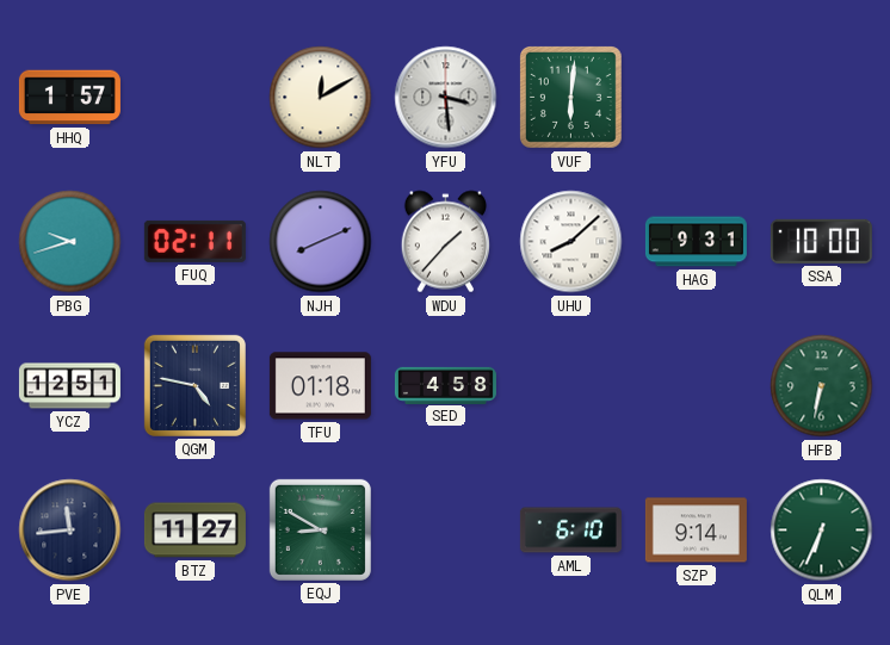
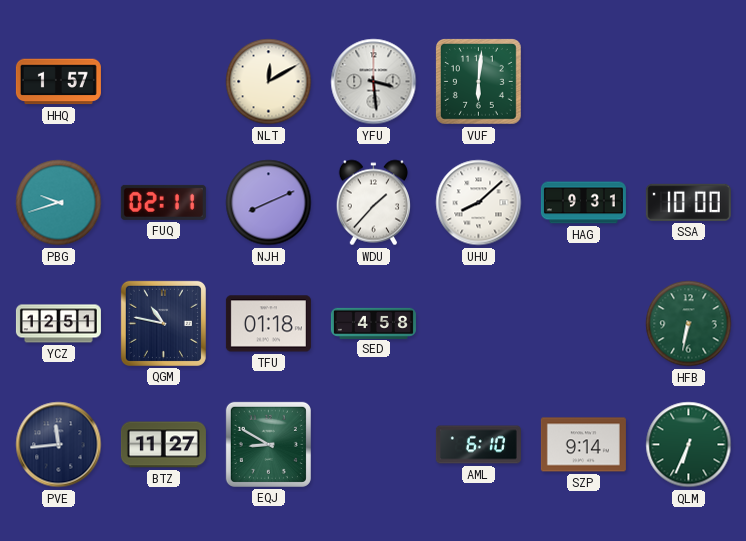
QGM: 4:47 -> 10:47
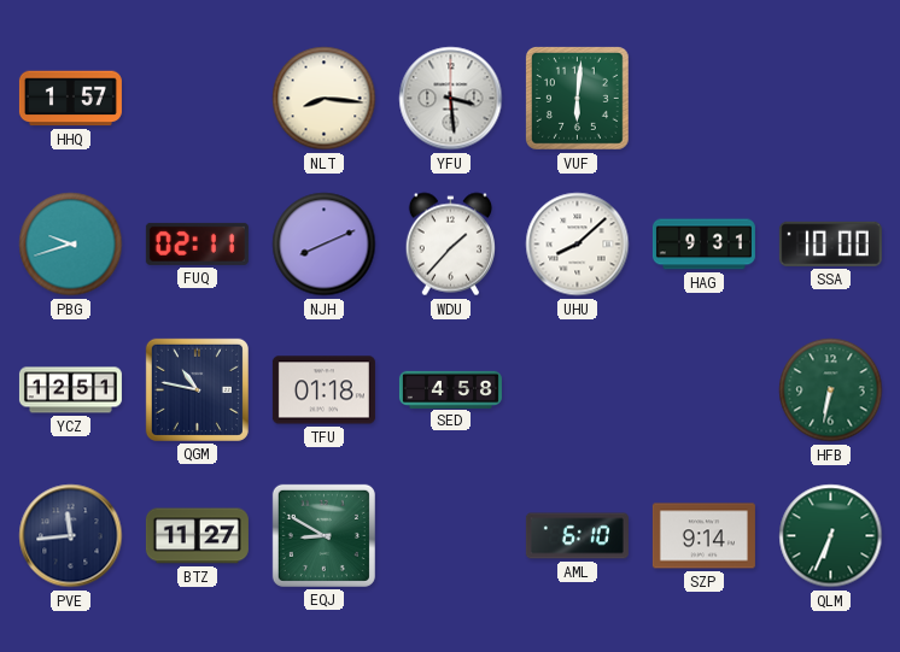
NLT: 12:10 -> 8:16
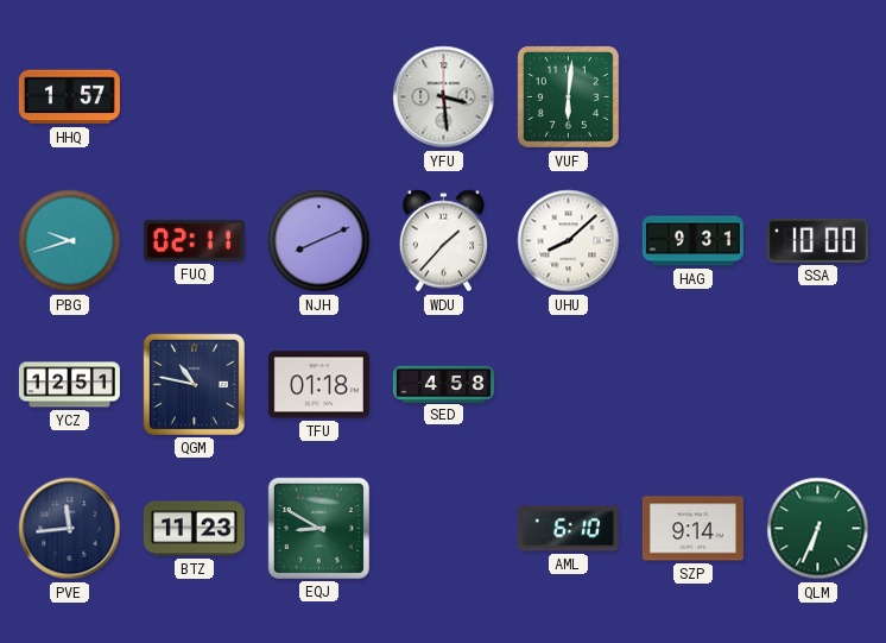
NLT: 8:16 -> none
HFB: 6:32 -> none
BTZ: 11:27 -> 11:23
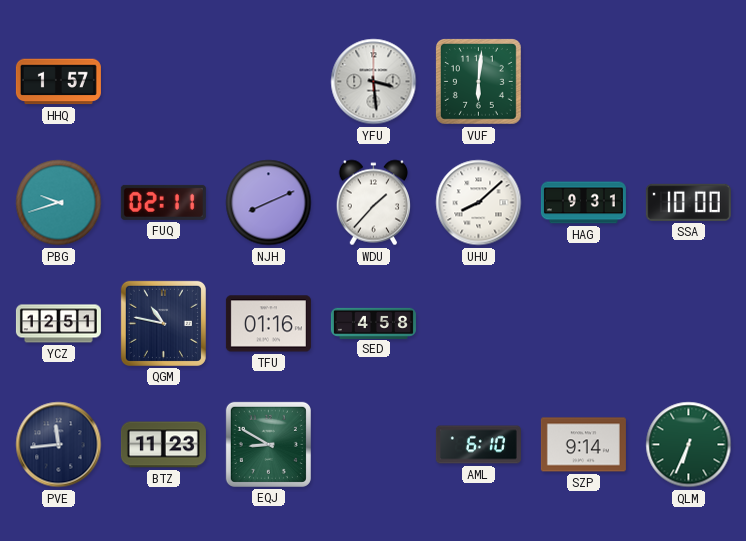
TFU: 01:18 -> 01:16
